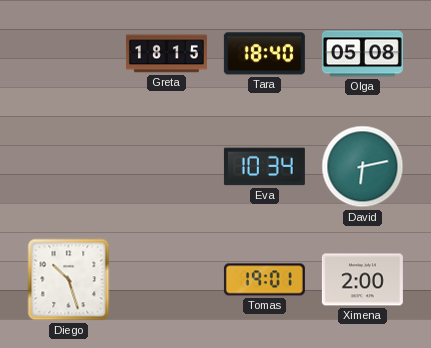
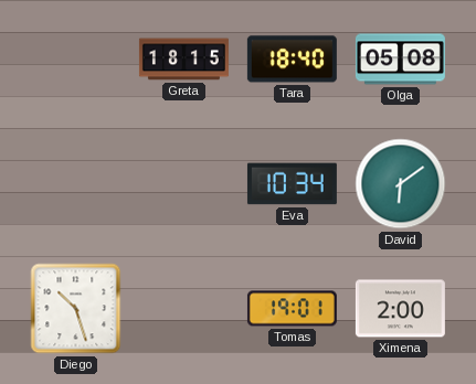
David: 6:13 -> 6:09
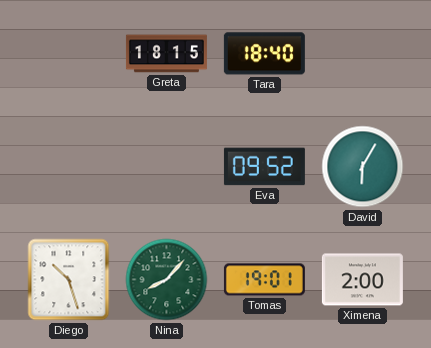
Olga: 05:08 -> none
Eva: 10:34 -> 09:52
David: 6:09 -> 6:05
Nina: none -> 8:07
